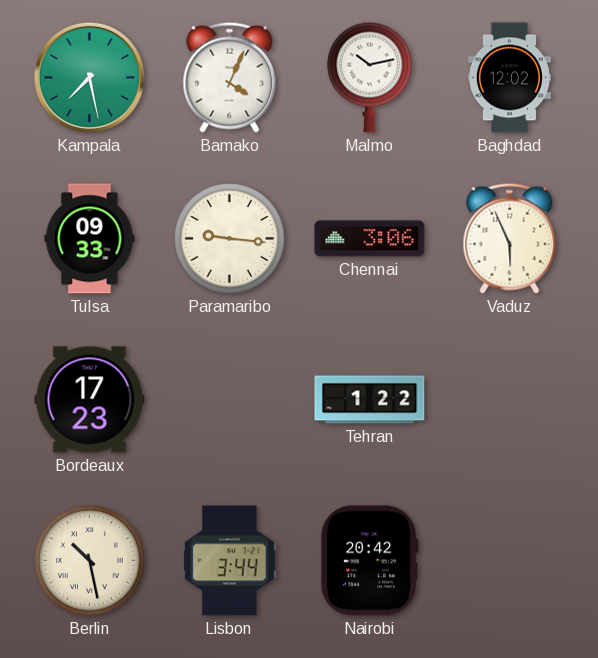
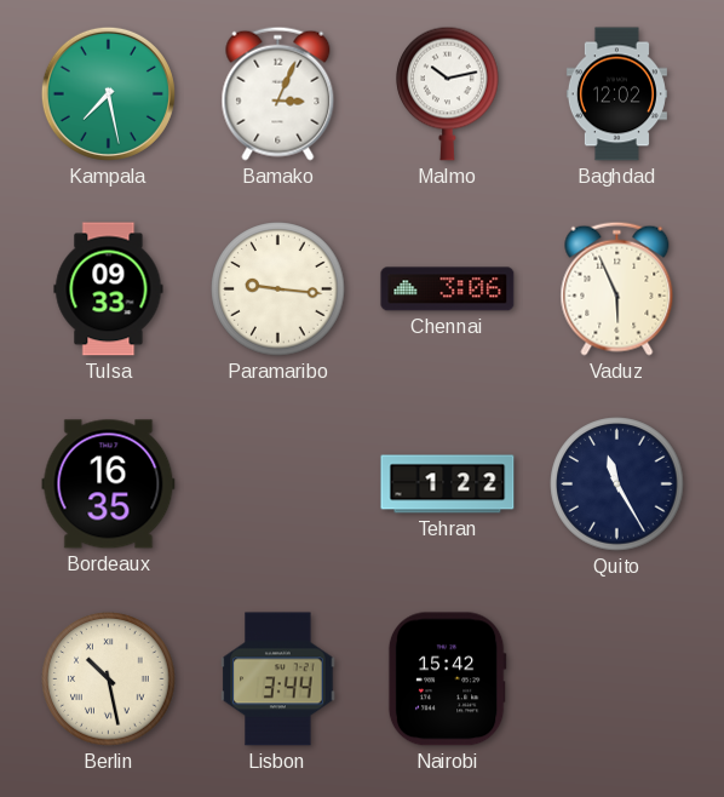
Bamako: 4:04 -> 3:04
Bordeaux: 17:23 -> 16:35
Quito: none -> 11:25
Nairobi: 20:42 -> 15:42
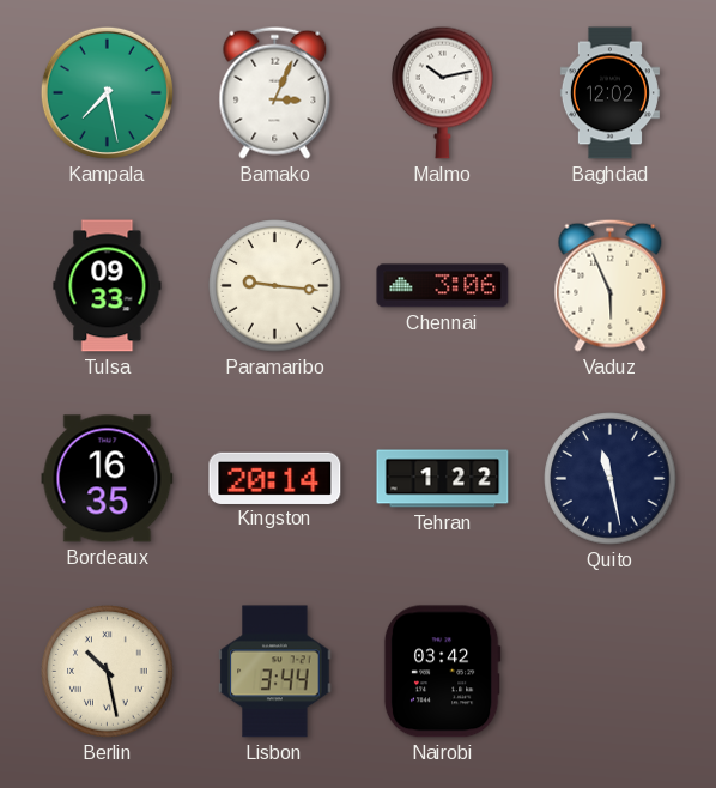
Kingston: none -> 20:14
Quito: 11:25 -> 11:28
Nairobi: 15:42 -> 03:42
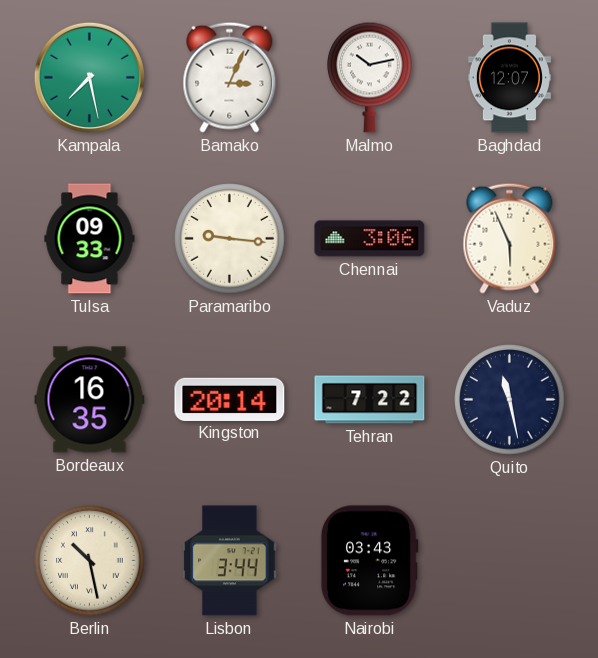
Baghdad: 12:02 -> 12:07
Tehran: 1:22 -> 7:22
Nairobi: 03:42 -> 03:43
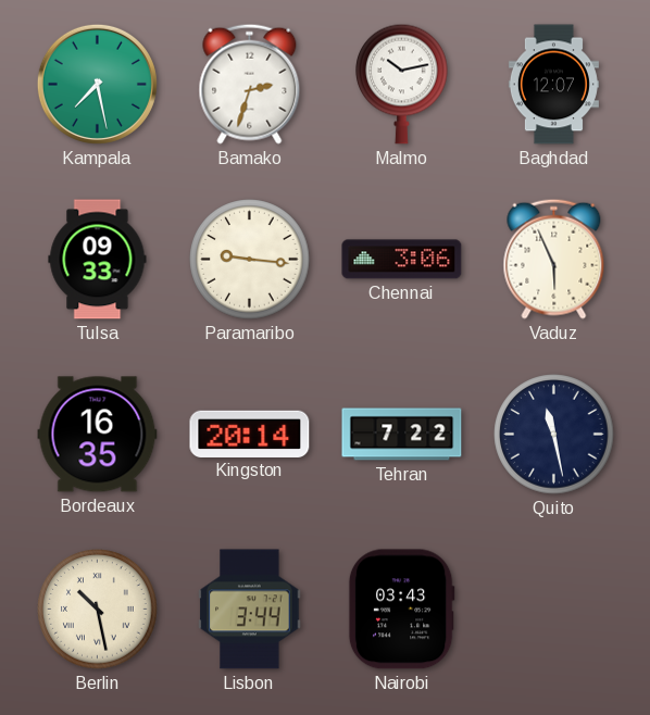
Bamako: 3:04 -> 2:33
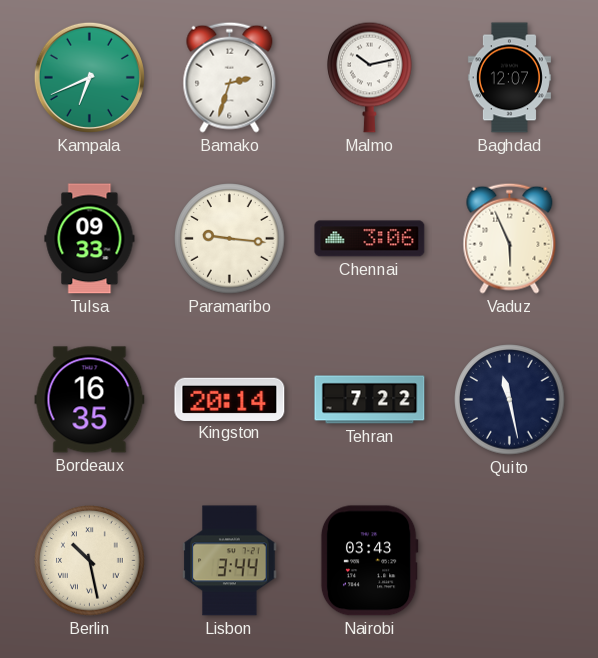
Kampala: 7:28 -> 6:41
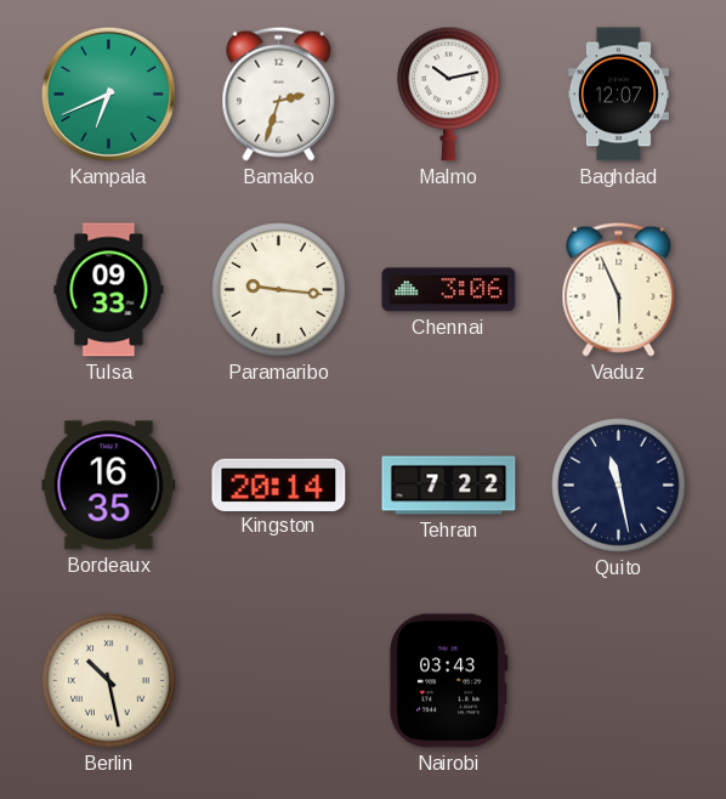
Lisbon: 3:44 -> none
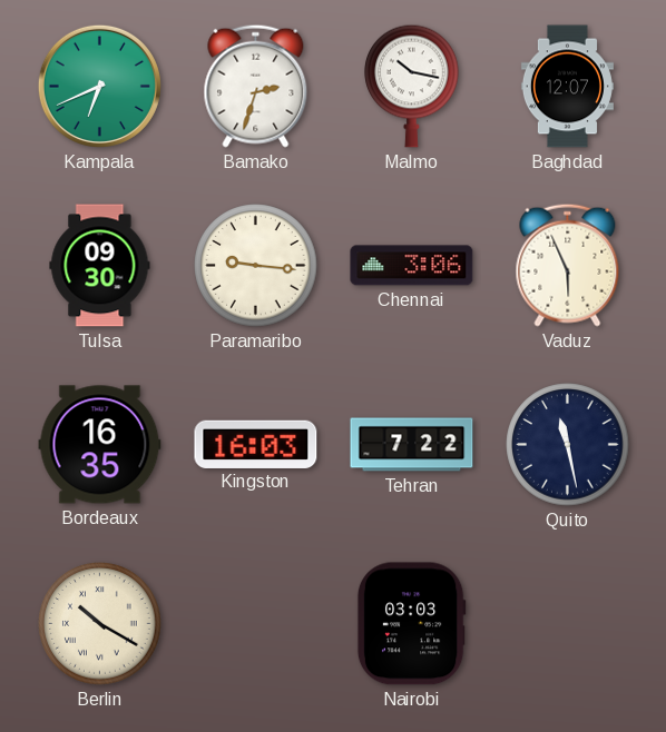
Malmo: 10:13 -> 10:17
Tulsa: 09:33 -> 09:30
Kingston: 20:14 -> 16:03
Berlin: 10:28 -> 10:20
Nairobi: 03:43 -> 03:03
